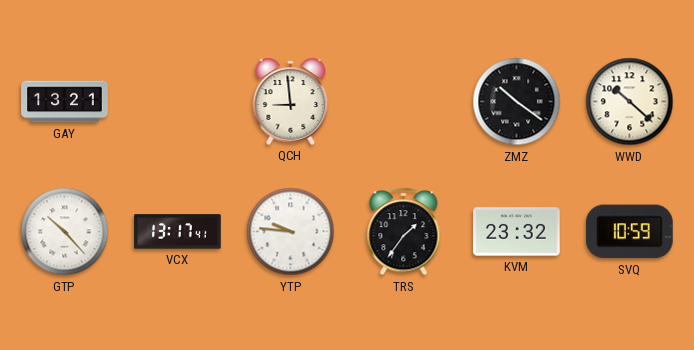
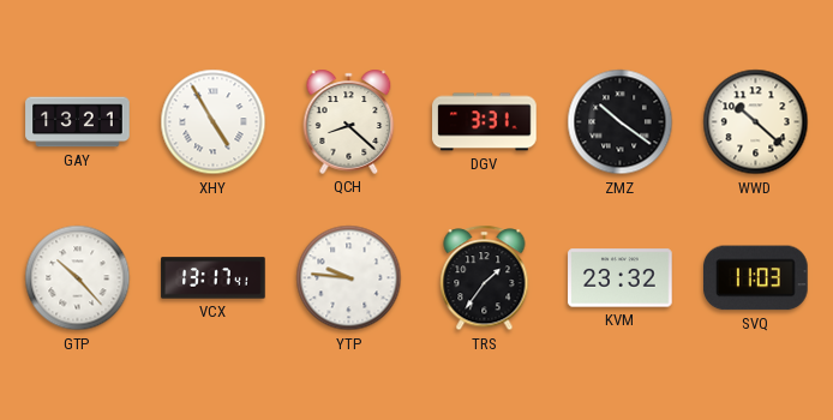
XHY: none -> 4:55
QCH: 8:59 -> 8:22
DGV: none -> 3:31
SVQ: 10:59 -> 11:03
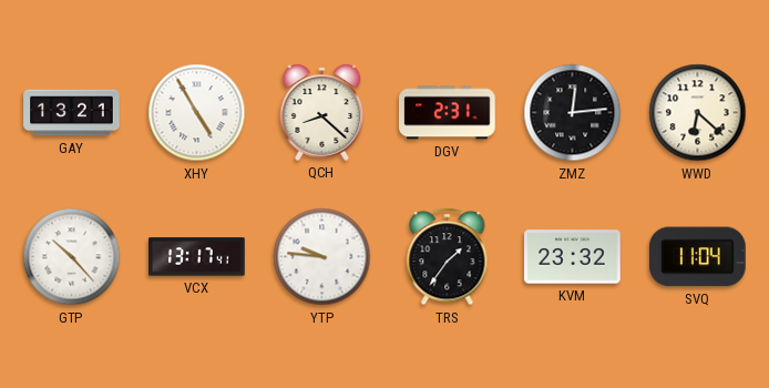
DGV: 3:31 -> 2:31
ZMZ: 10:21 -> 12:14
WWD: 10:22 -> 6:22
SVQ: 11:03 -> 11:04
